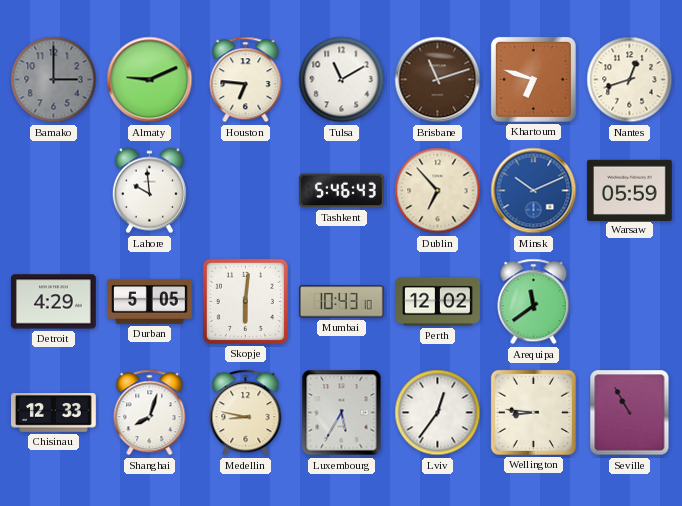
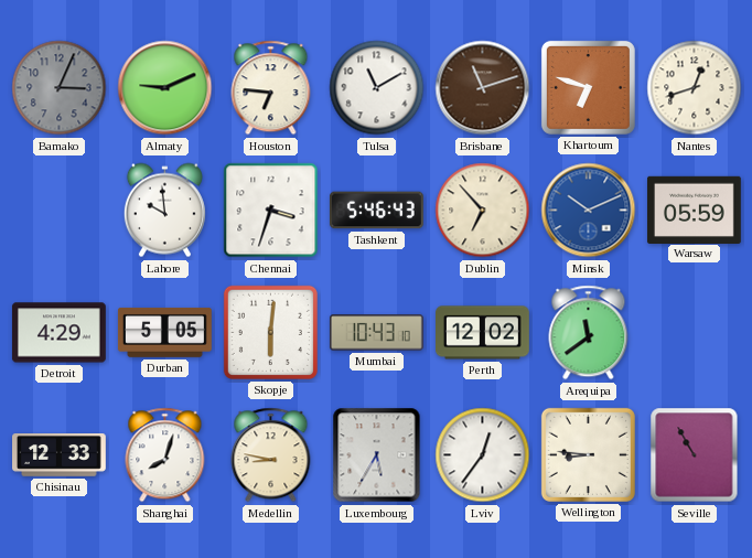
Bamako: 3:00 -> 3:04
Chennai: none -> 3:33
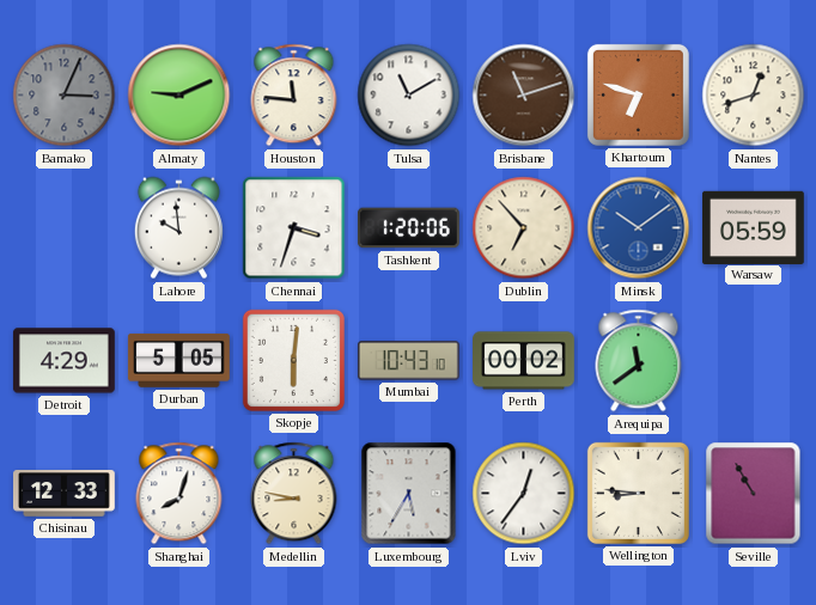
Houston: 6:46 -> 11:46
Tashkent: 5:46 -> 1:20
Minsk: 10:11 -> 10:09
Perth: 12:02 -> 00:02
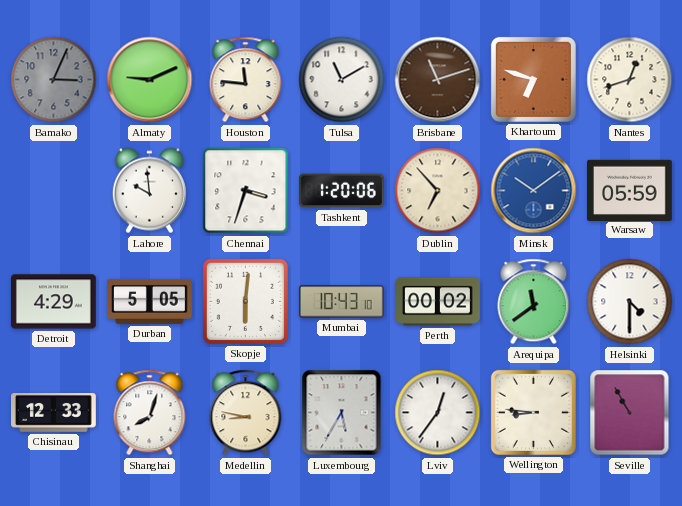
Helsinki: none -> 4:30
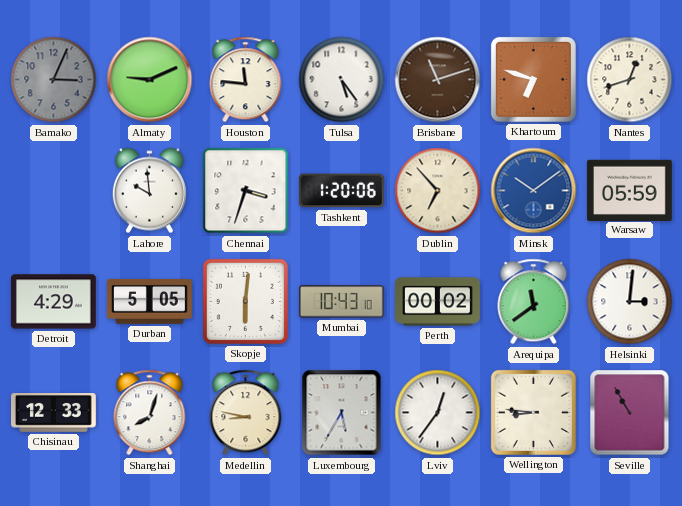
Tulsa: 11:10 -> 5:24
Helsinki: 4:30 -> 3:01
